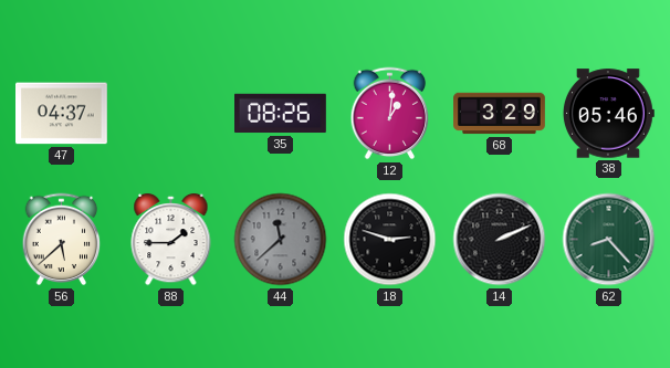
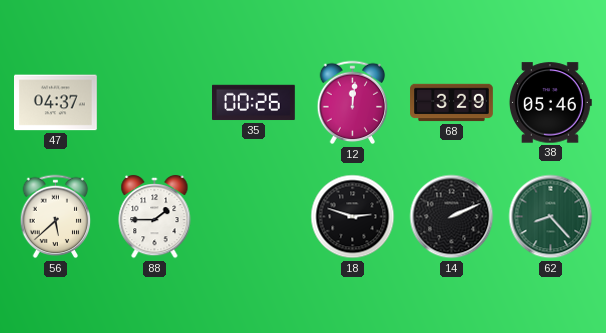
35: 08:26 -> 00:26
12: 1:01 -> 12:01
44: 11:38 -> none
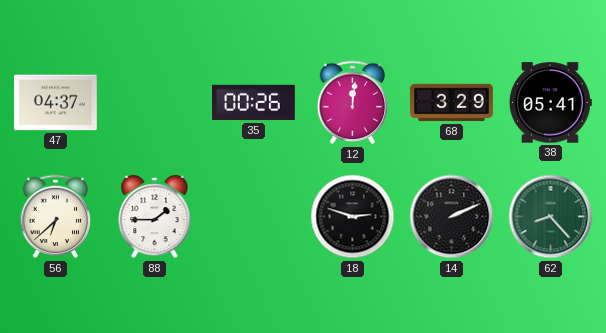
38: 05:46 -> 05:41
56: 5:38 -> 6:38
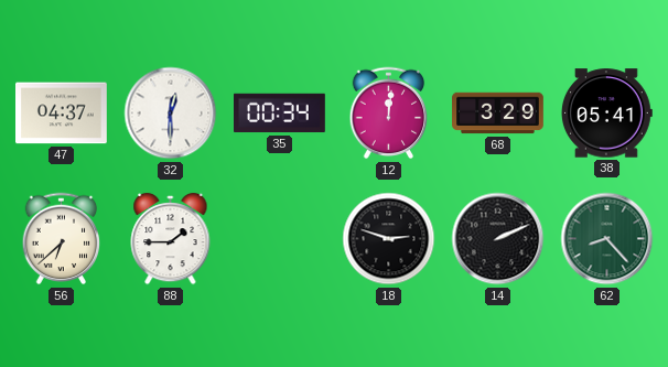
32: none -> 12:30
35: 00:26 -> 00:34
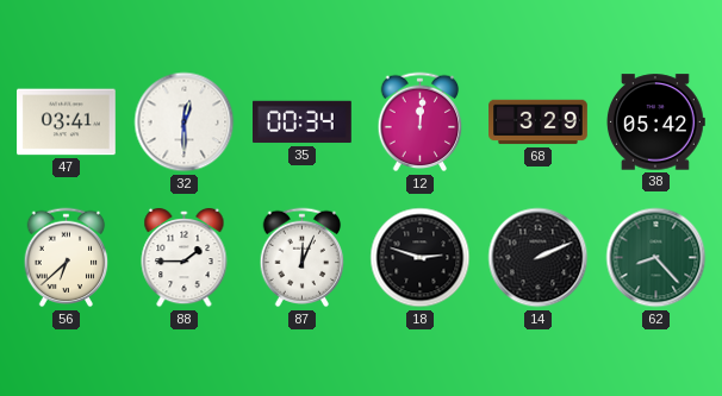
47: 04:37 -> 03:41
38: 05:41 -> 05:42
87: none -> 12:04
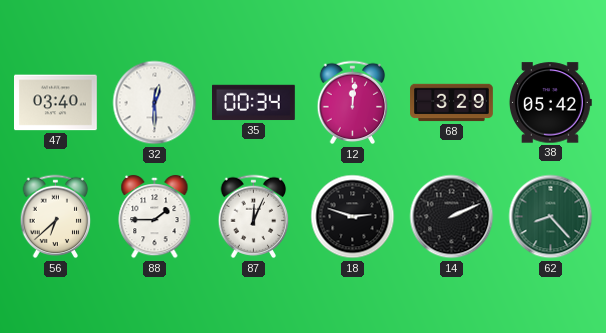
47: 03:41 -> 03:40
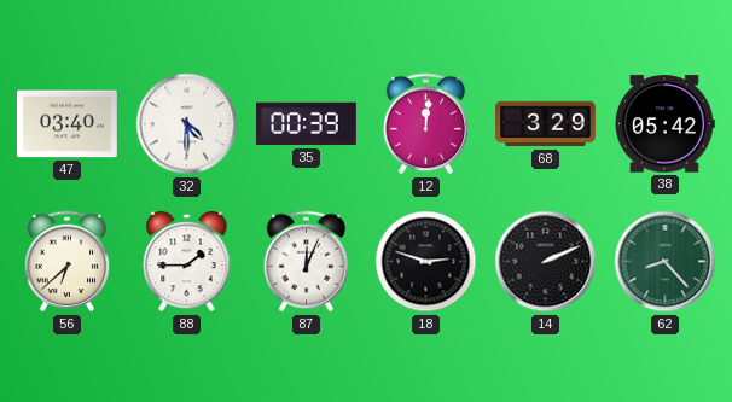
32: 12:30 -> 4:30
35: 00:34 -> 00:39
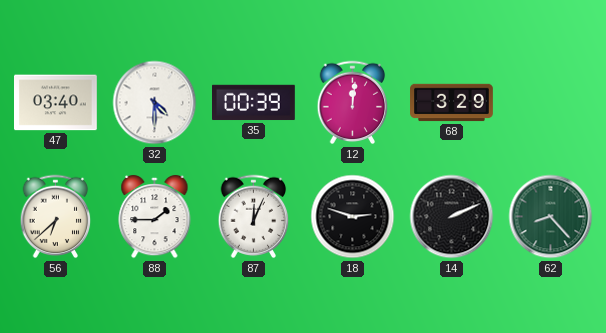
38: 05:42 -> none
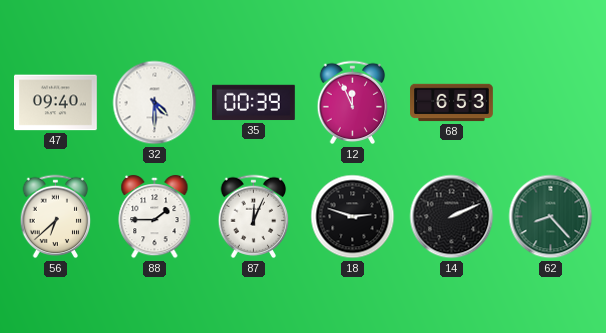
47: 03:40 -> 09:40
12: 12:01 -> 11:56
68: 3:29 -> 6:53
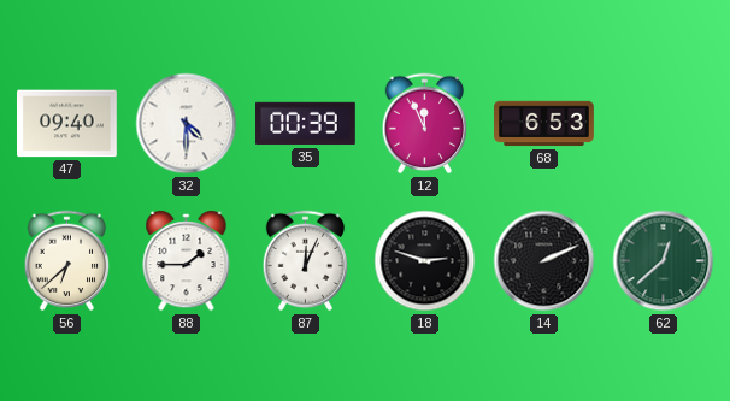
62: 8:23 -> 12:38
